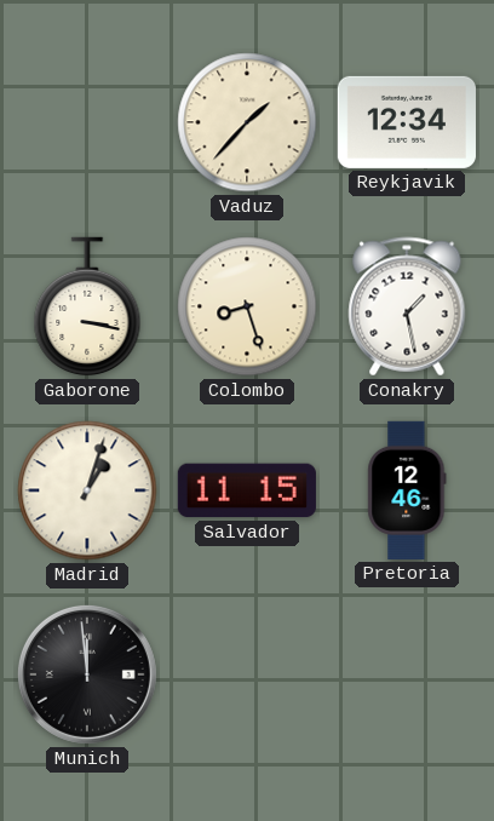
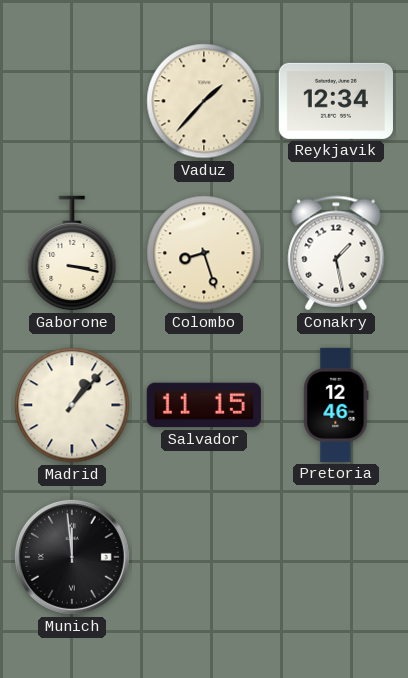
Madrid: 1:03 -> 1:07
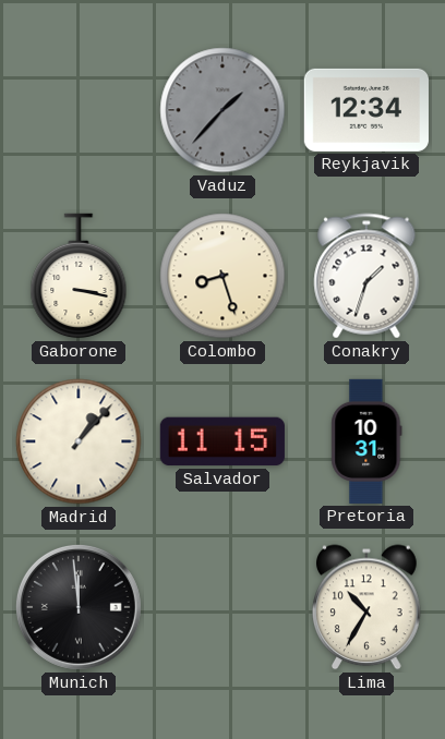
Vaduz dial: cream -> grey
Conakry: 1:28 -> 1:33
Pretoria: 12:46 -> 10:31
Lima: none -> 10:35
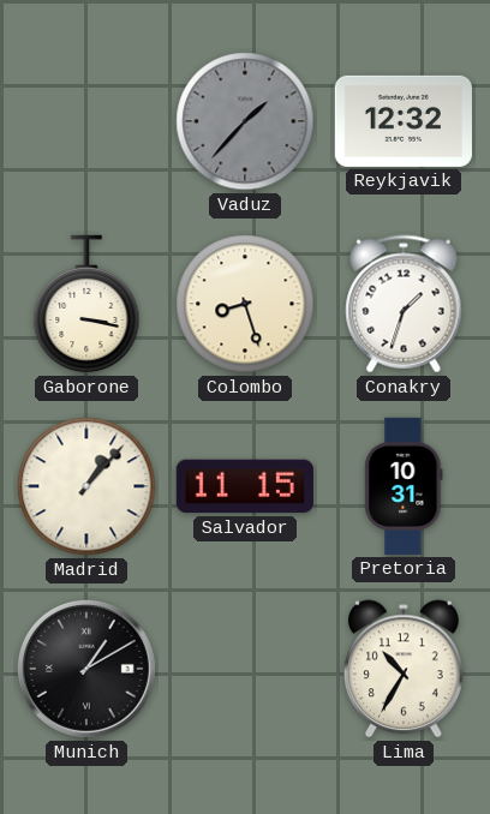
Reykjavik: 12:34 -> 12:32
Munich: 11:59 -> 1:10
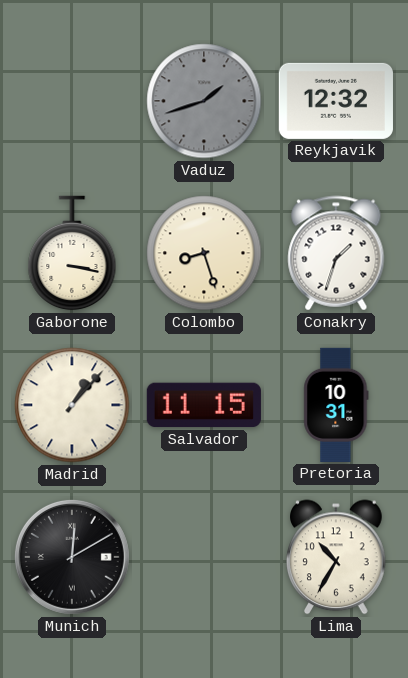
Vaduz: 1:37 -> 1:42
Munich: 1:10 -> 12:10
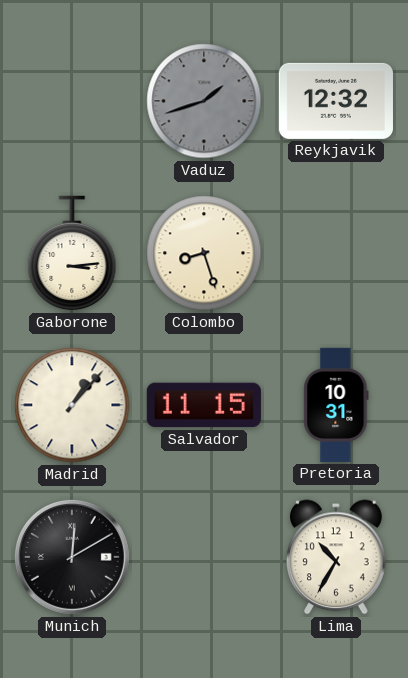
Gaborone: 3:17 -> 3:14
Conakry: 1:33 -> none
